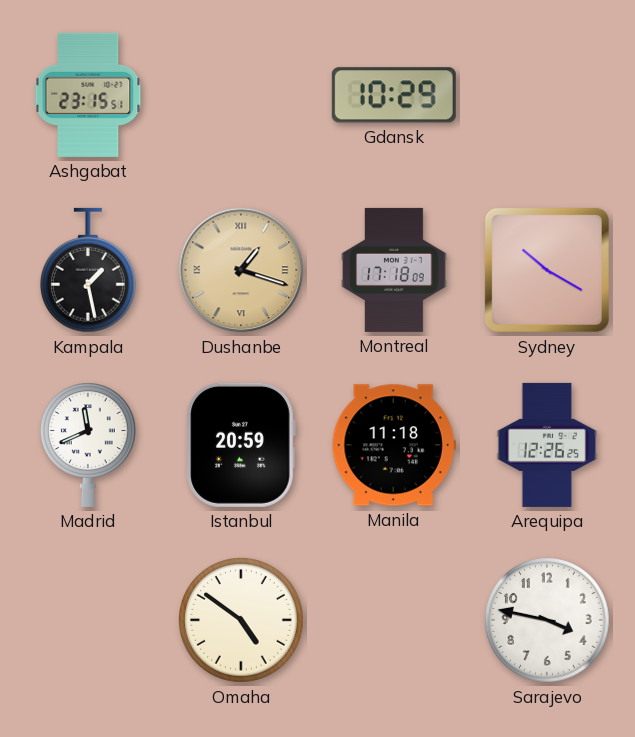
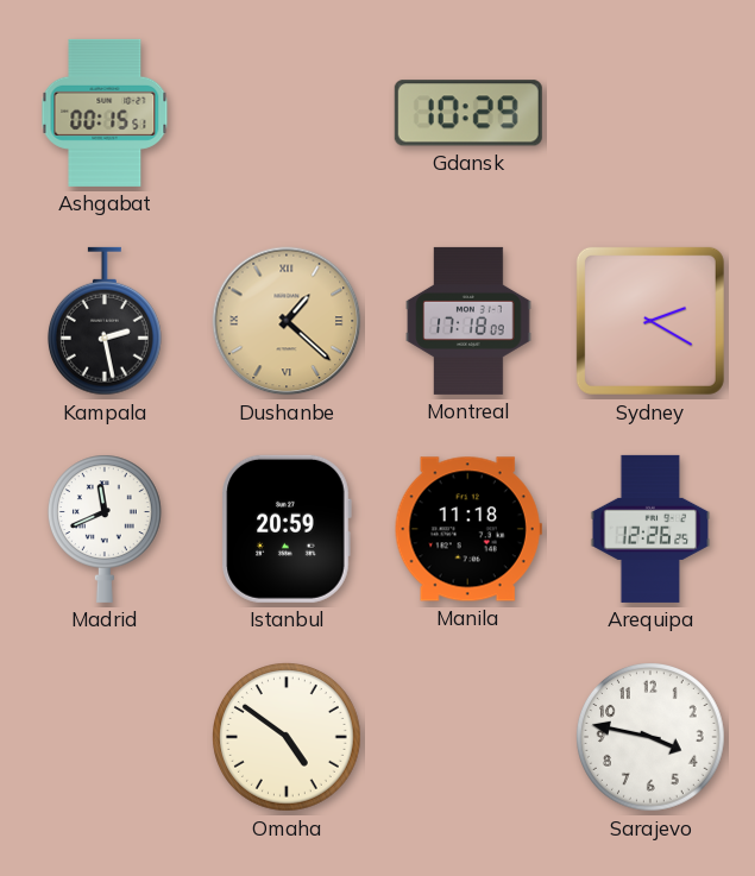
Ashgabat: 23:15 -> 00:15
Kampala: 1:28 -> 2:28
Dushanbe: 1:18 -> 1:22
Sydney: 10:20 -> 2:20
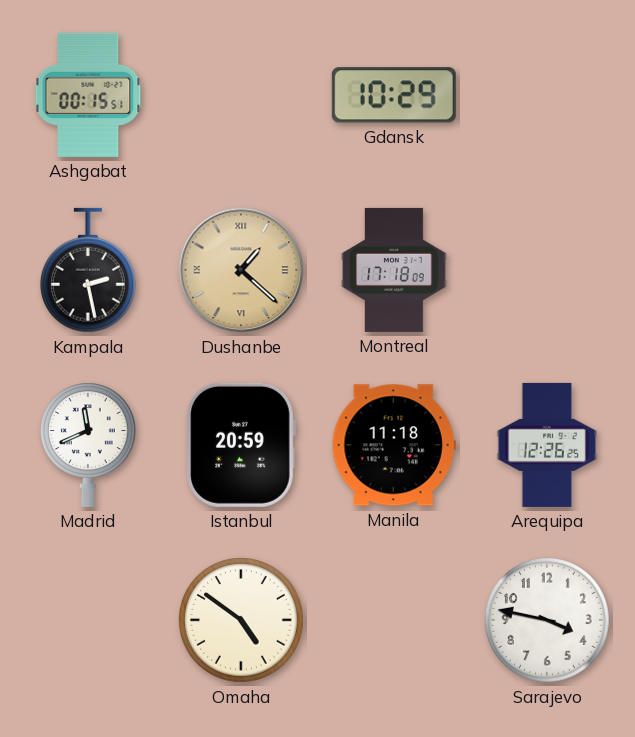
Sydney: 2:20 -> none
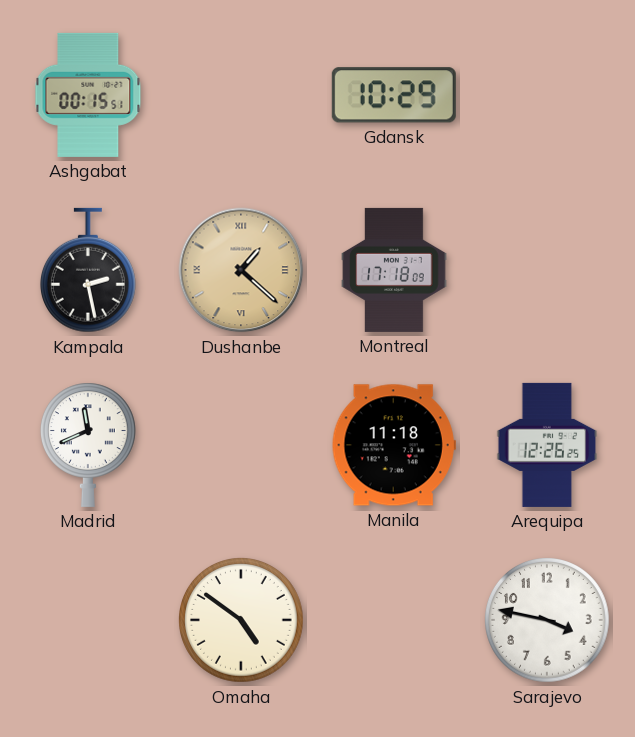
Istanbul: 20:59 -> none
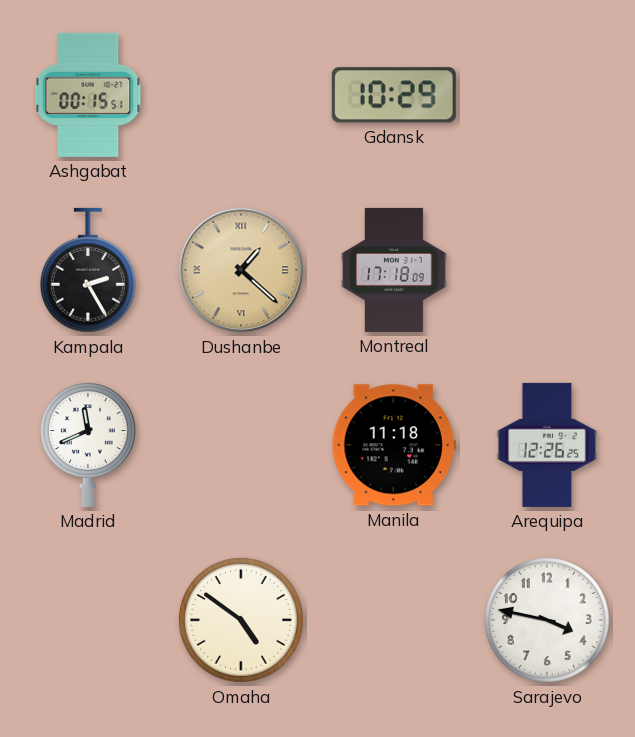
Kampala: 2:28 -> 2:25
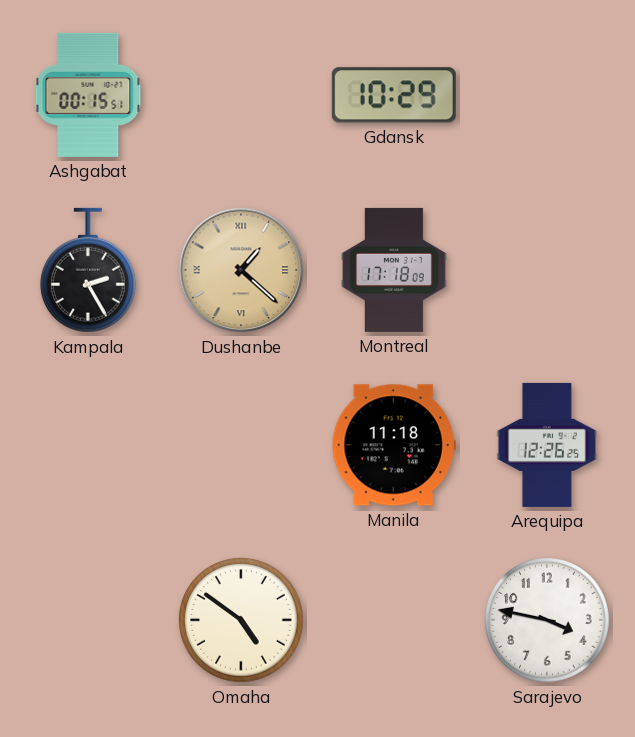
Madrid: 11:41 -> none
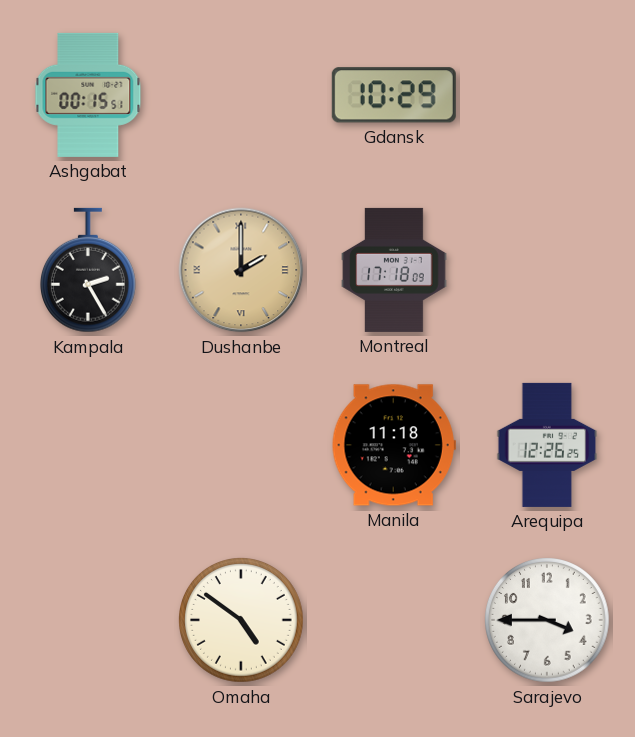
Dushanbe: 1:22 -> 2:00
Sarajevo: 3:47 -> 3:45
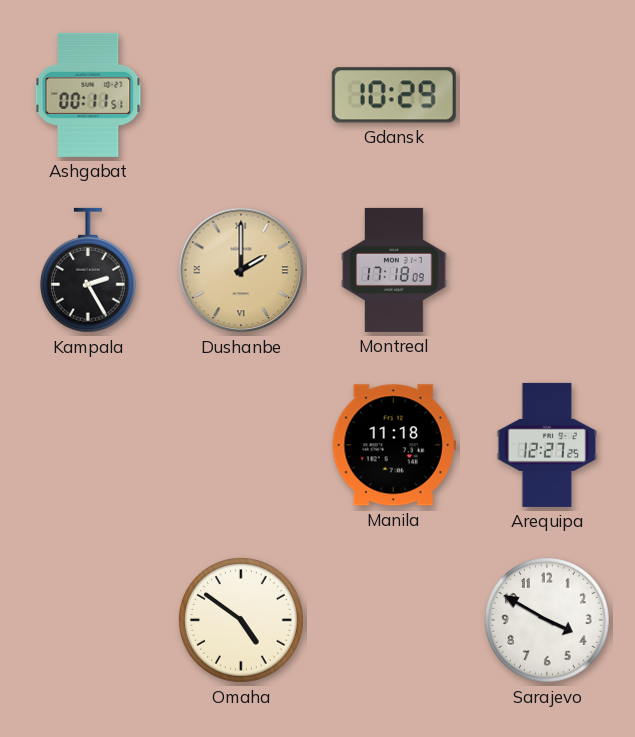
Ashgabat: 00:15 -> 00:11
Arequipa: 12:26 -> 12:27
Sarajevo: 3:45 -> 3:50
